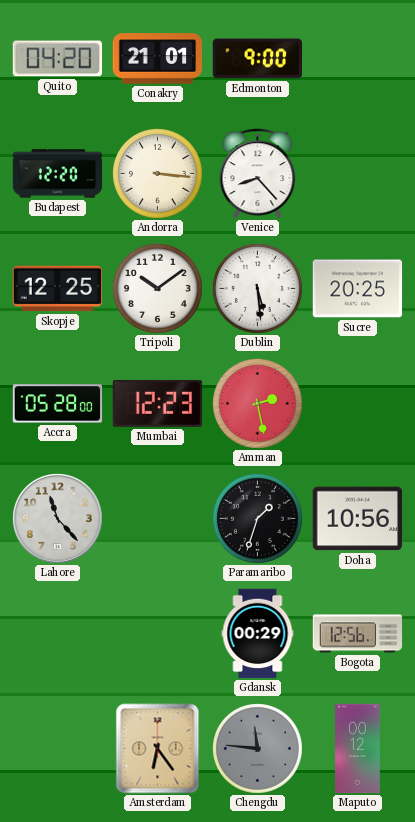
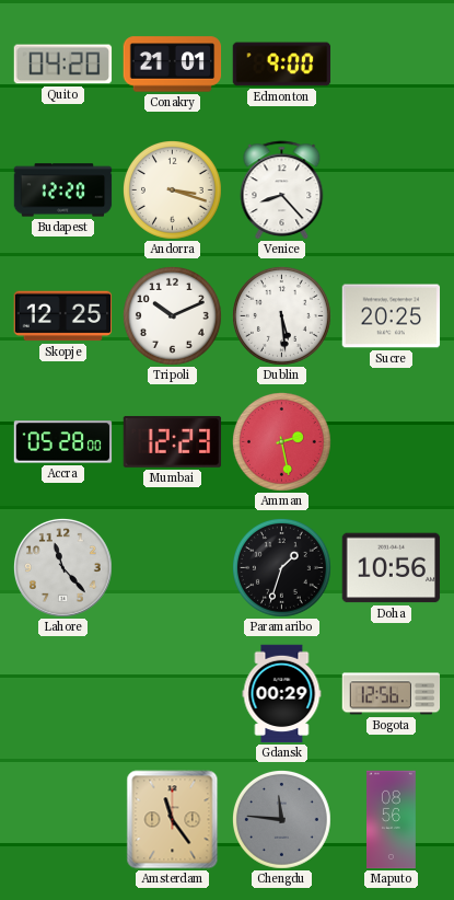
Andorra: 3:16 -> 3:18
Tripoli: 10:09 -> 10:11
Amsterdam: 6:24 -> 11:24
Maputo: 00:12 -> 08:56
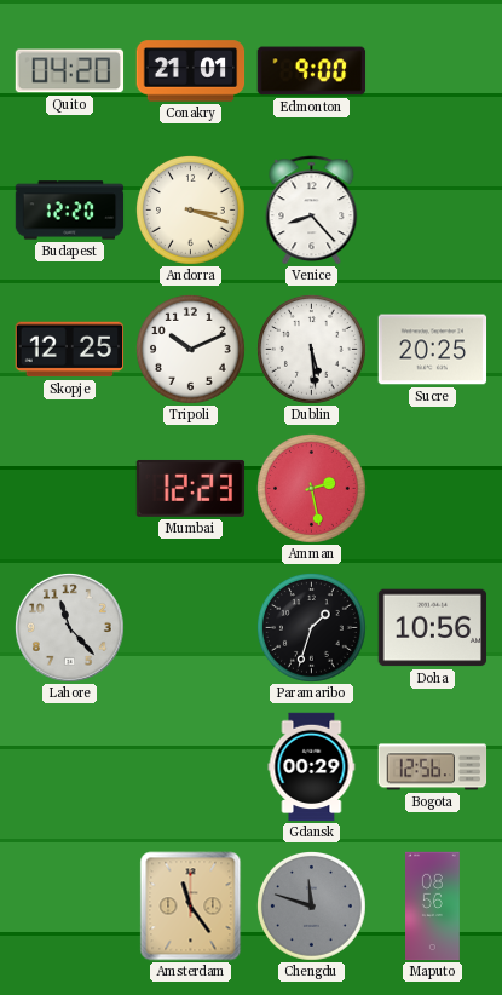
Accra: 05:28 -> none
Chengdu: 11:46 -> 11:48
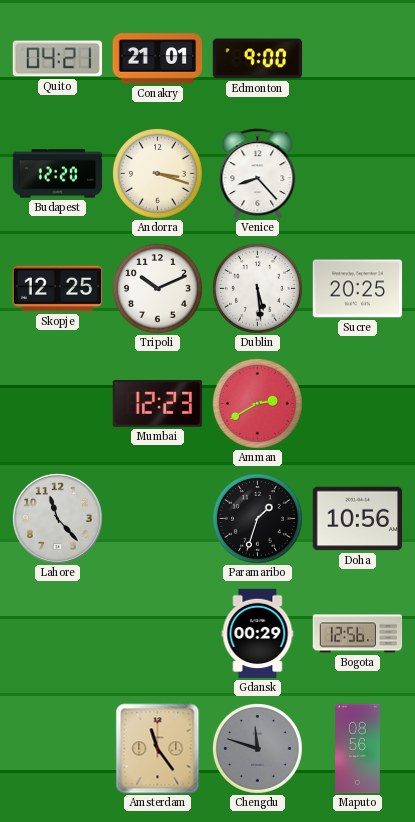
Quito: 04:20 -> 04:21
Amman: 2:28 -> 2:40
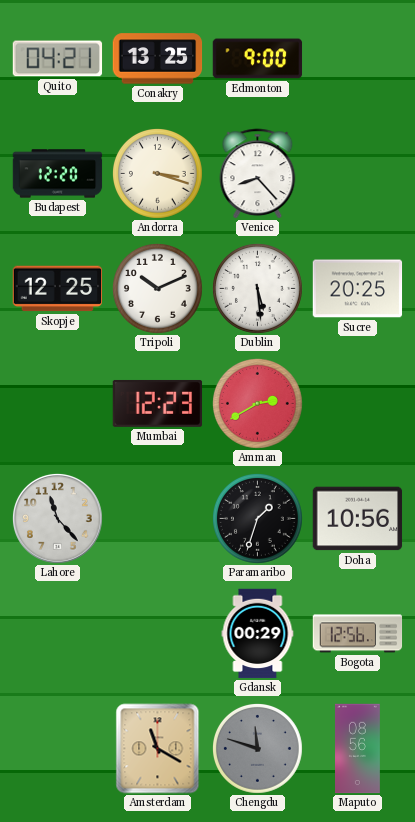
Conakry: 21:01 -> 13:25
Amsterdam: 11:24 -> 11:20
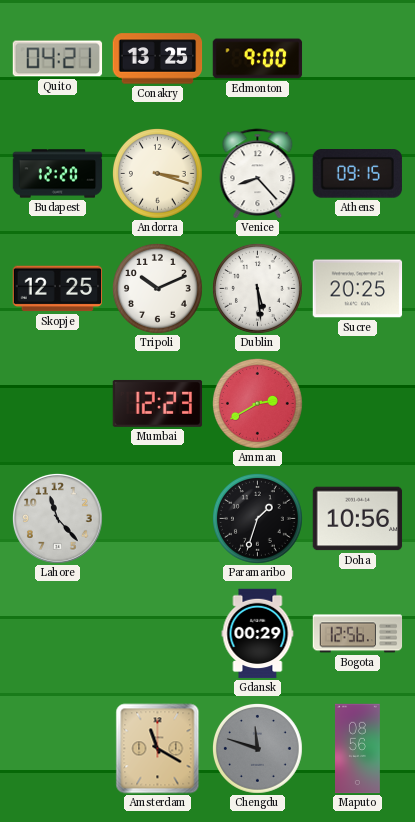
Athens: none -> 09:15
